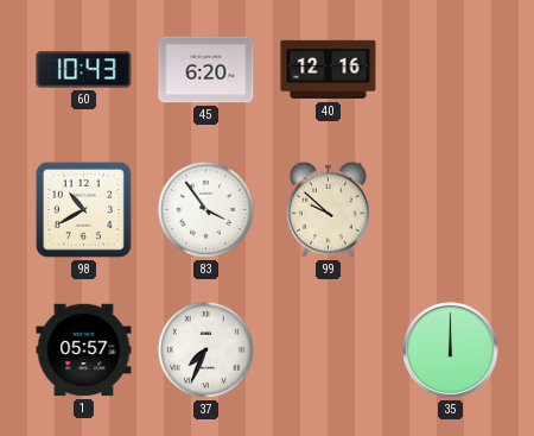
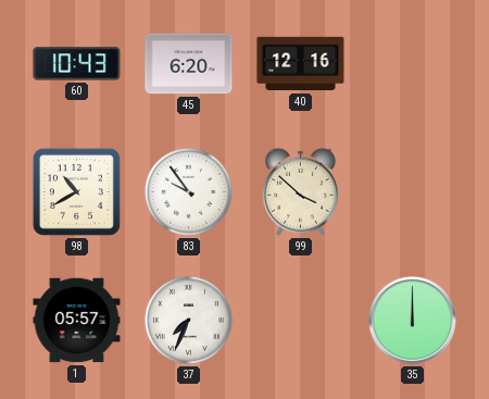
83: 3:54 -> 9:54
99: 9:52 -> 3:52
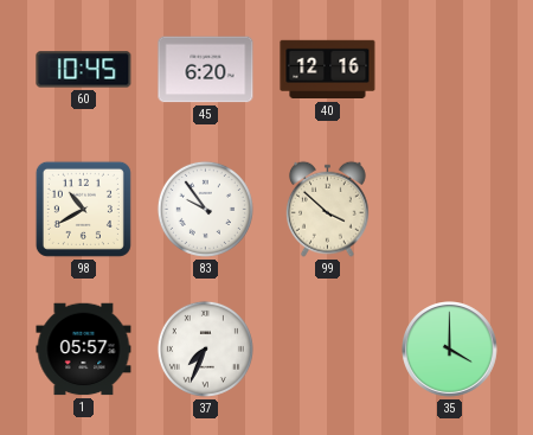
60: 10:43 -> 10:45
35: 12:00 -> 4:00
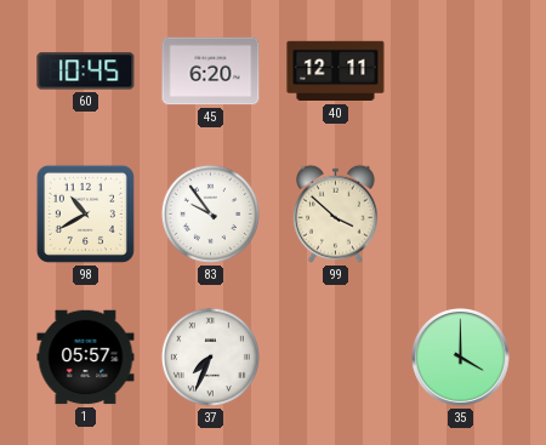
40: 12:16 -> 12:11
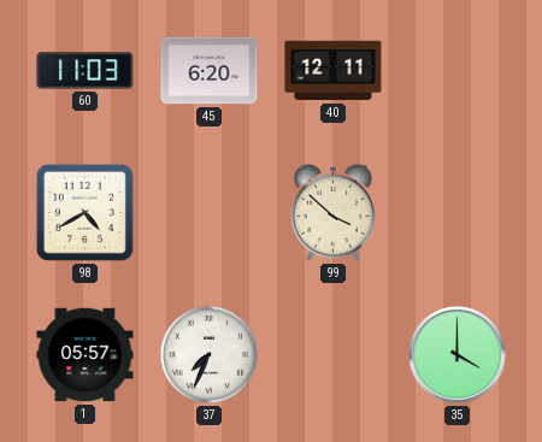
60: 10:45 -> 11:03
98: 10:40 -> 4:40
83: 9:54 -> none
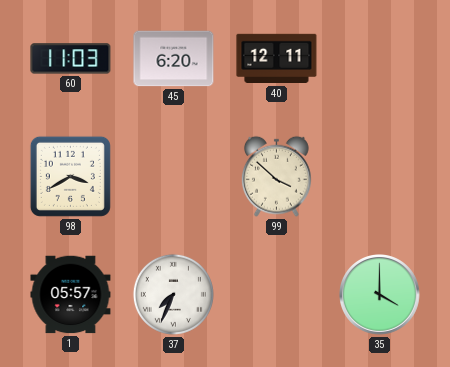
98: 4:40 -> 3:40
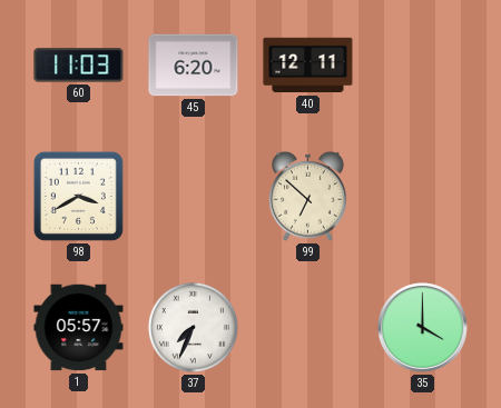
99: 3:52 -> 6:52
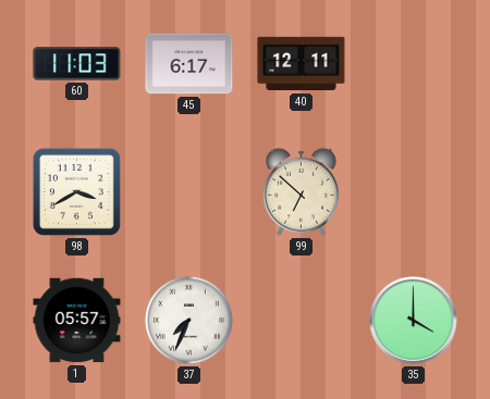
45: 6:20 -> 6:17
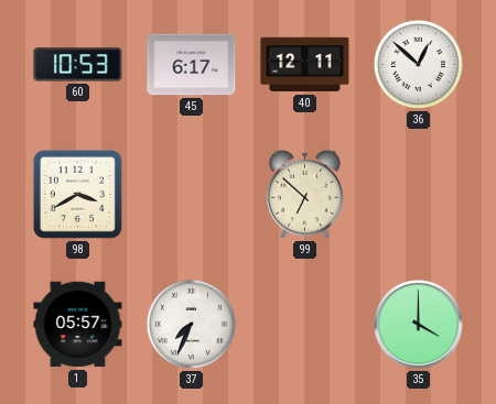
60: 11:03 -> 10:53
36: none -> 12:52
